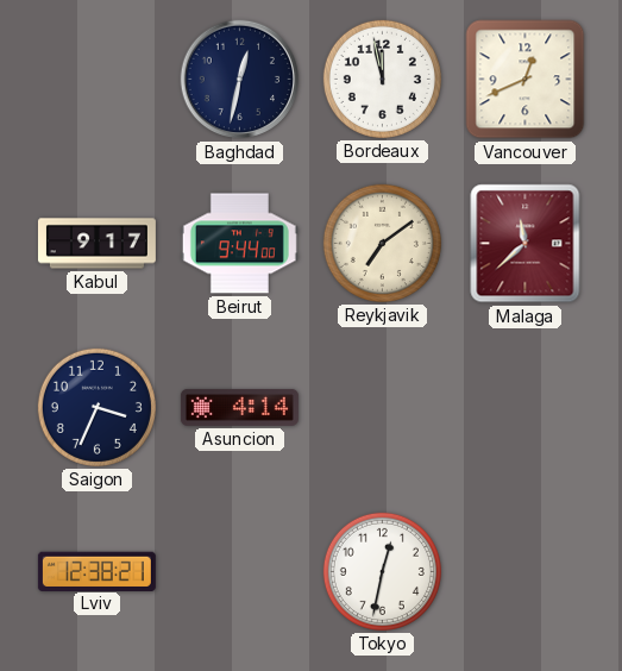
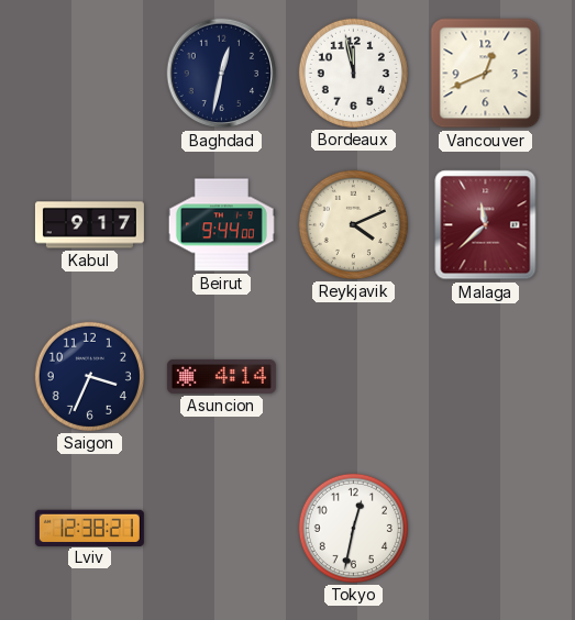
Reykjavik: 7:09 -> 4:11
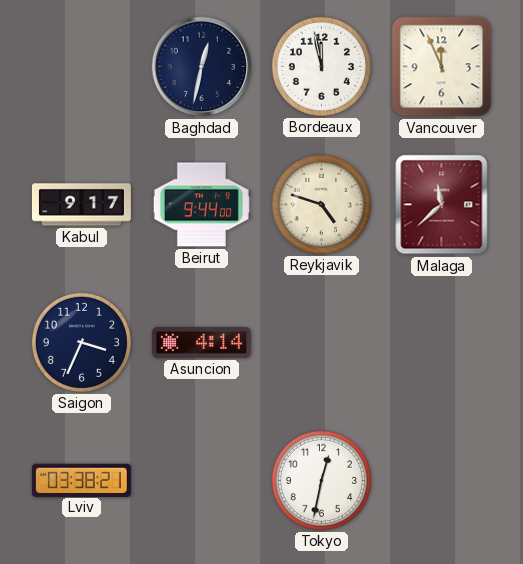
Vancouver: 12:41 -> 11:56
Reykjavik: 4:11 -> 4:48
Lviv: 12:38 -> 03:38
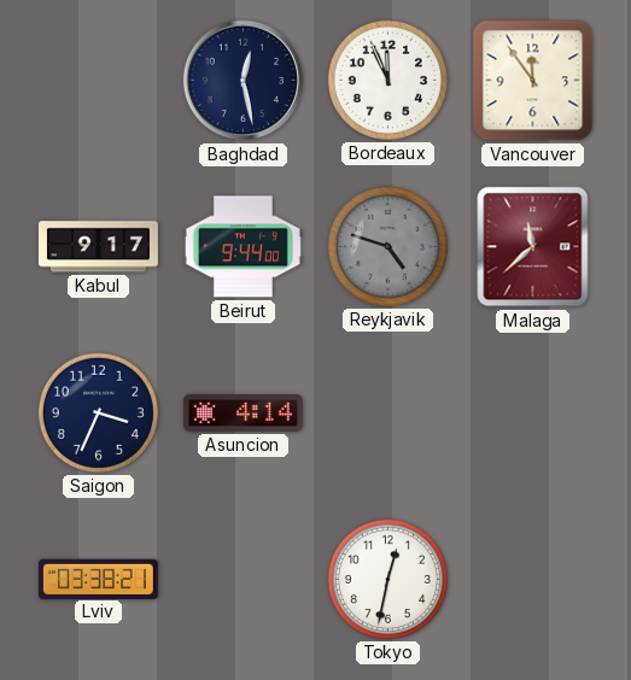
Baghdad: 12:32 -> 12:28
Bordeaux: 11:58 -> 11:56
Vancouver: 11:56 -> 11:54
Reykjavik dial: cream -> grey
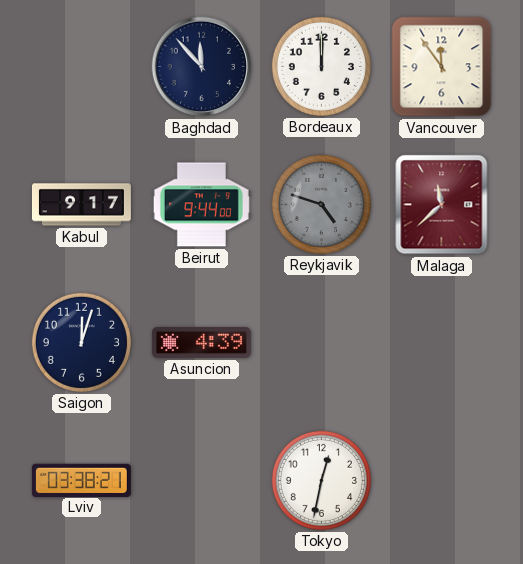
Baghdad: 12:28 -> 11:53
Bordeaux: 11:56 -> 12:00
Saigon: 3:34 -> 12:03
Asuncion: 4:14 -> 4:39
